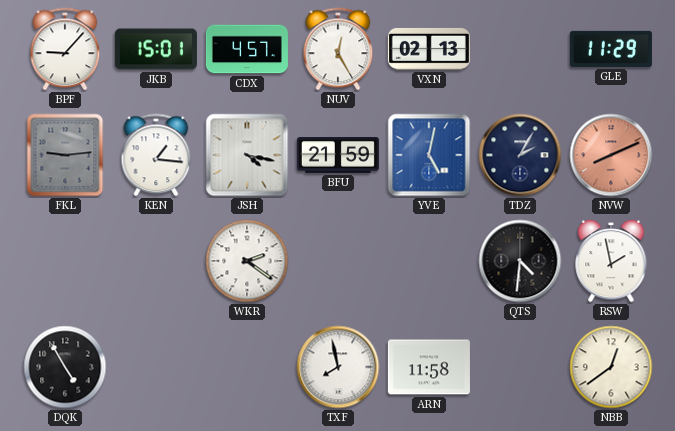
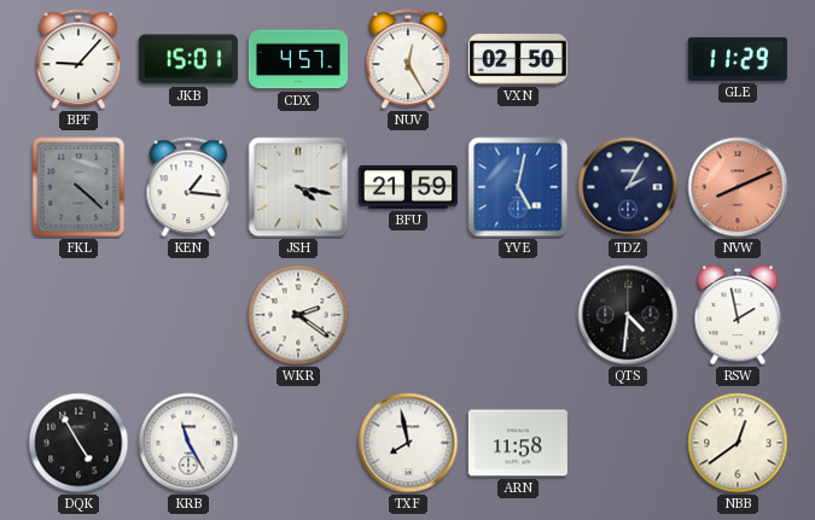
VXN: 02:13 -> 02:50
FKL: 9:14 -> 4:22
KRB: none -> 11:25
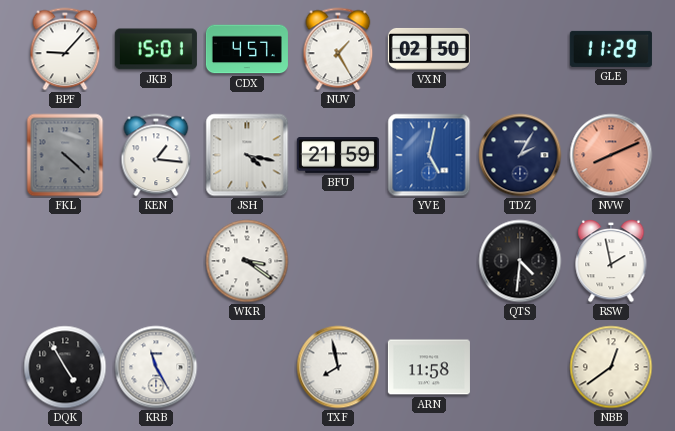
NUV: 12:25 -> 1:25
WKR: 2:21 -> 3:21
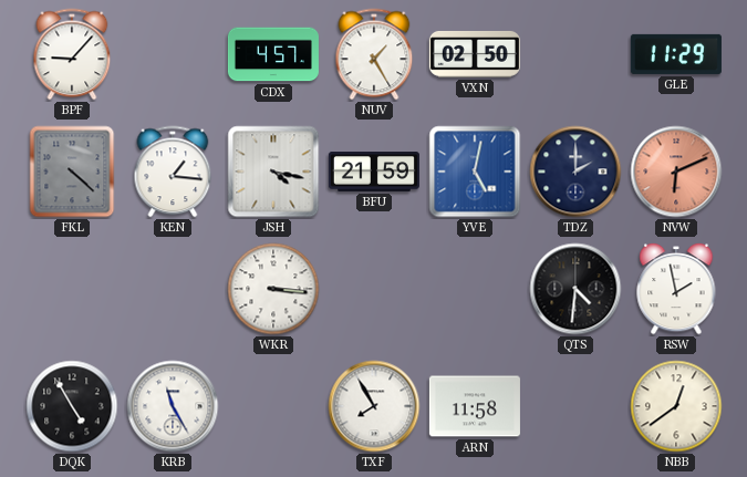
JKB: 15:01 -> none
TDZ: 2:05 -> 2:00
NVW: 8:11 -> 6:11
WKR: 3:21 -> 3:16
TXF: 7:58 -> 7:55
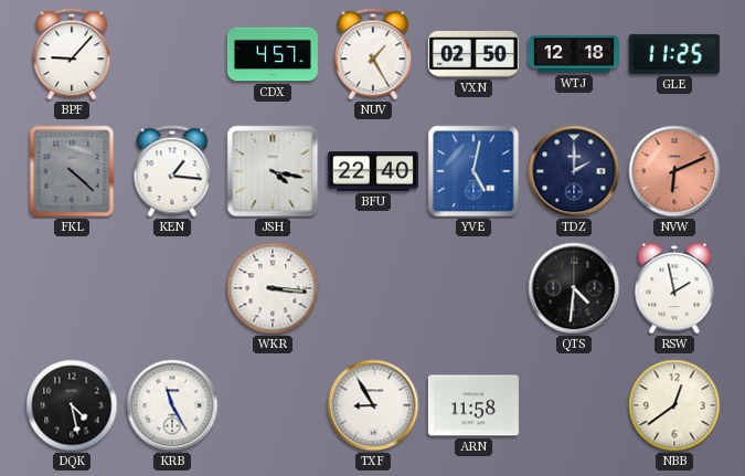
WTJ: none -> 12:18
GLE: 11:29 -> 11:25
BFU: 21:59 -> 22:40
DQK: 4:55 -> 4:28
TXF: 7:55 -> 8:55
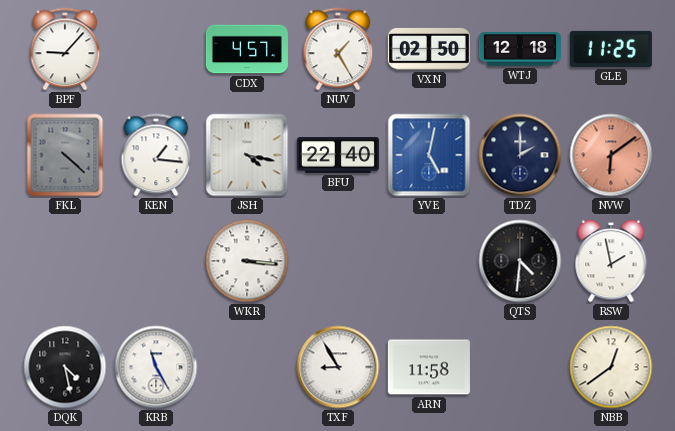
NVW: 6:11 -> 6:09
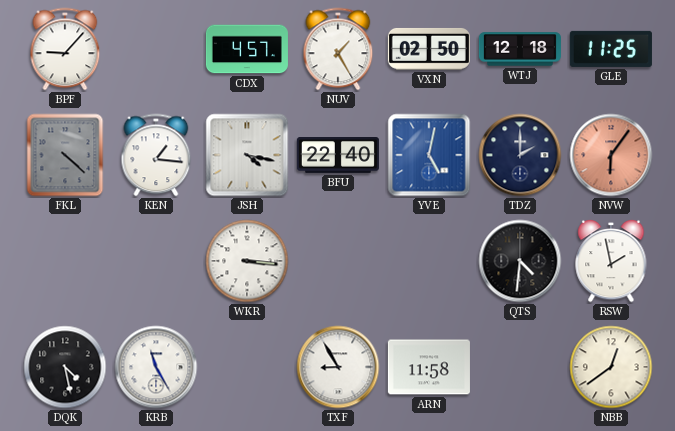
NVW: 6:09 -> 6:06
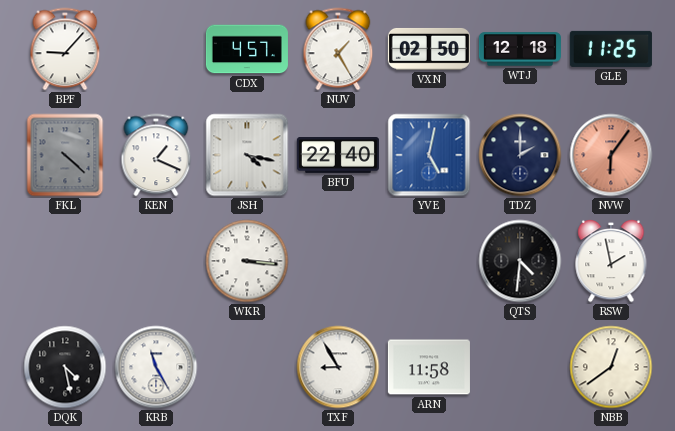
KEN: 1:16 -> 1:19
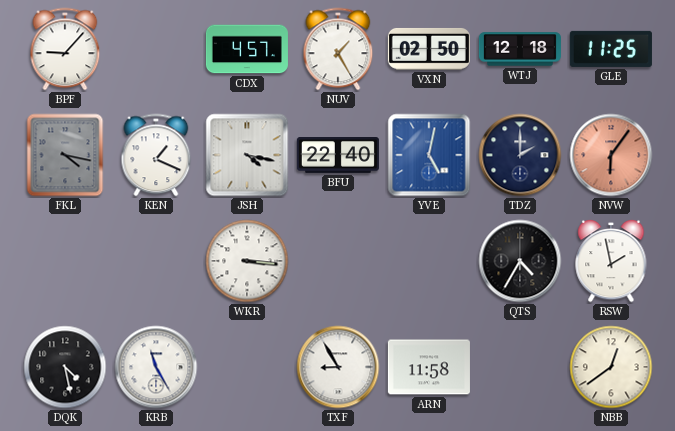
FKL: 4:22 -> 4:17
QTS: 4:31 -> 4:35
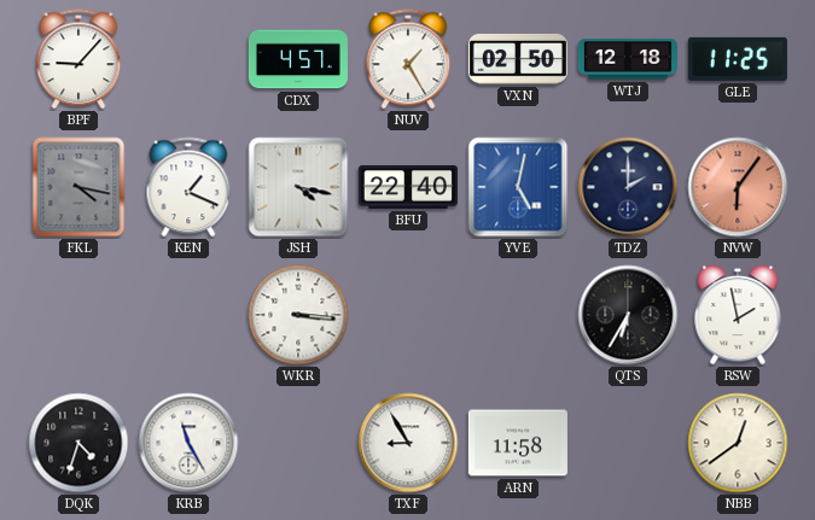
QTS: 4:35 -> 6:35
DQK: 4:28 -> 4:33
